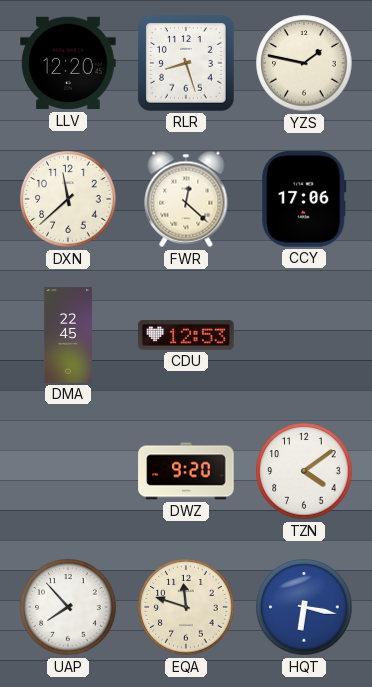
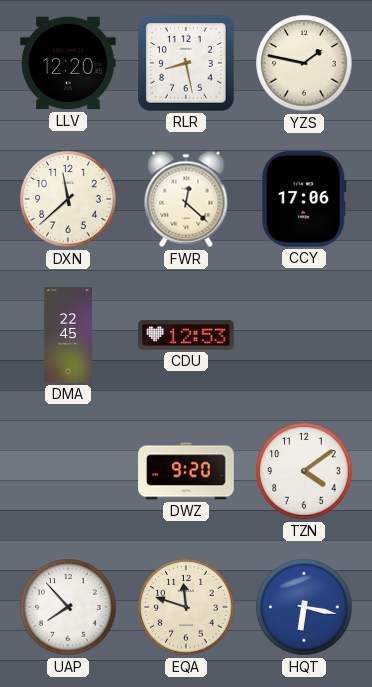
RLR: 8:27 -> 8:28
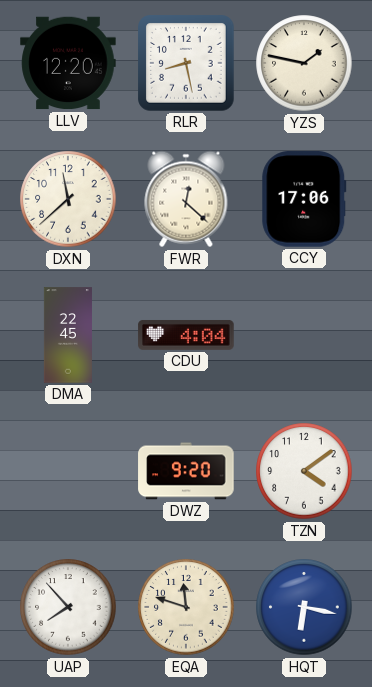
CDU: 12:53 -> 4:04
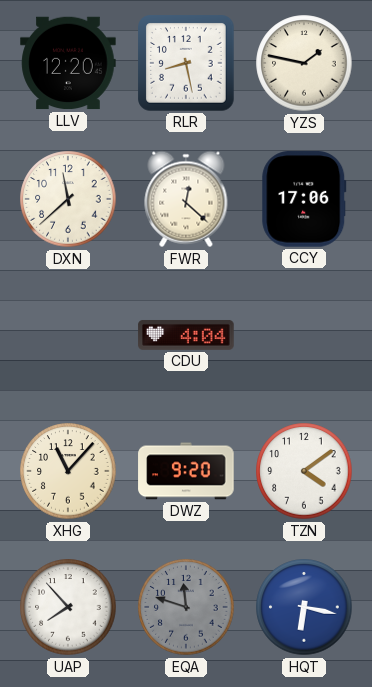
DMA: 22:45 -> none
XHG: none -> 11:07
EQA dial: cream -> grey
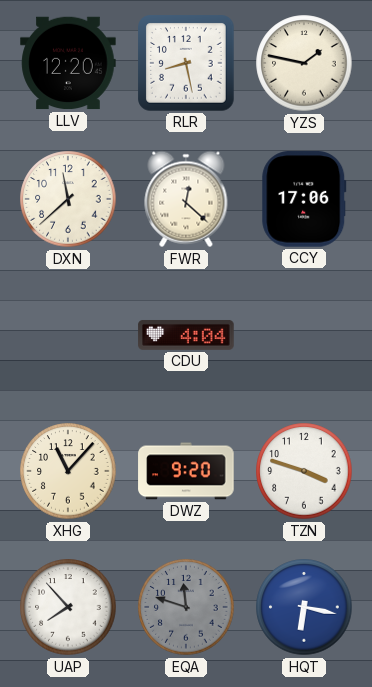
TZN: 4:09 -> 3:48
